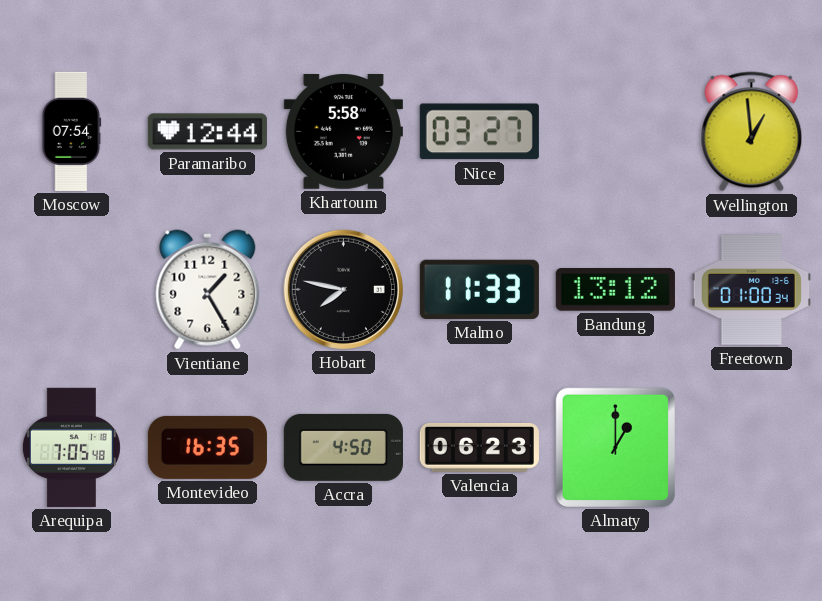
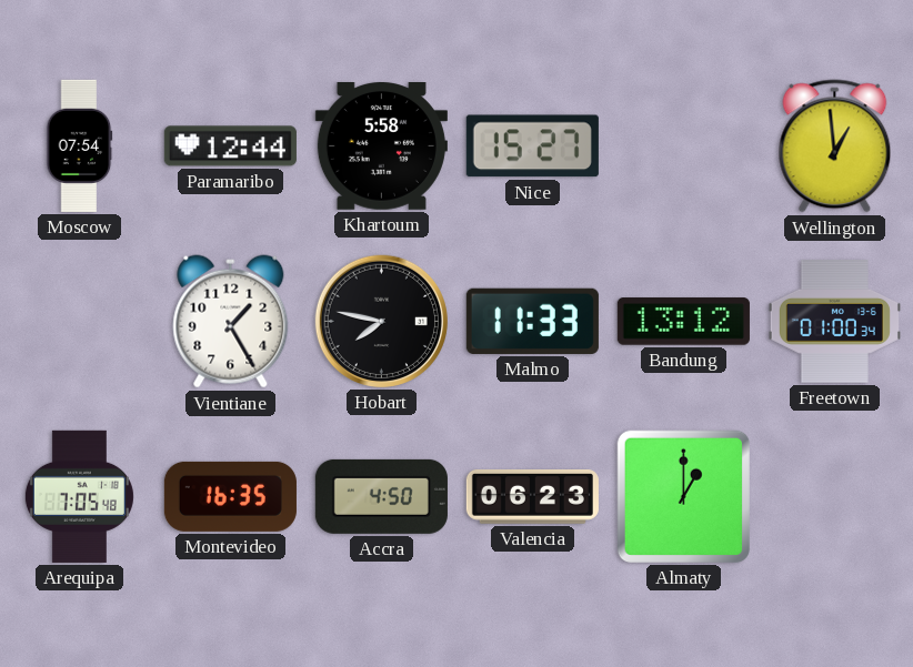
Nice: 03:27 -> 15:27
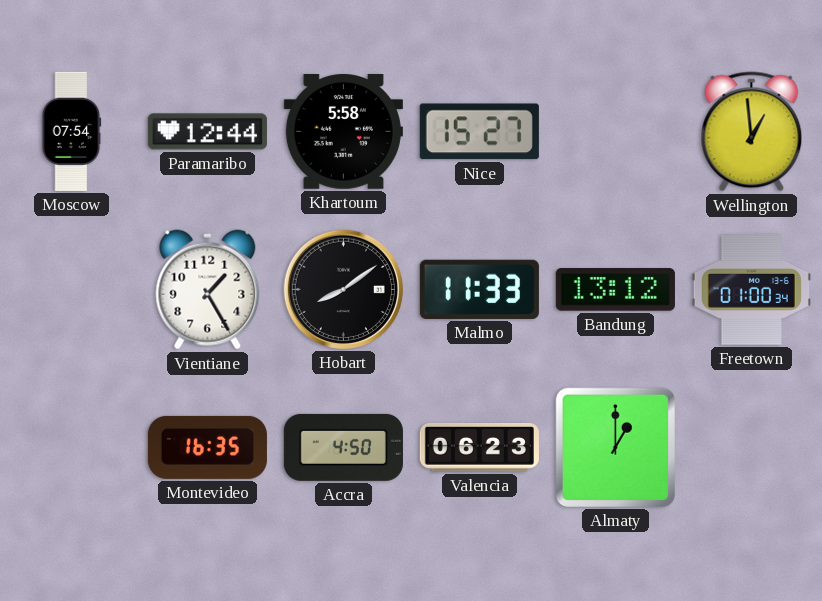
Hobart: 7:47 -> 8:09
Arequipa: 7:05 -> none
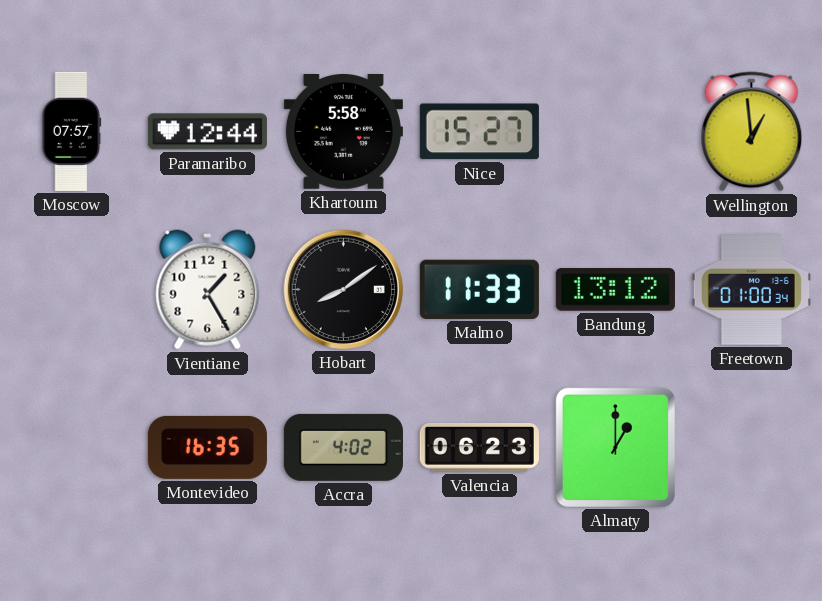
Moscow: 07:54 -> 07:57
Accra: 4:50 -> 4:02
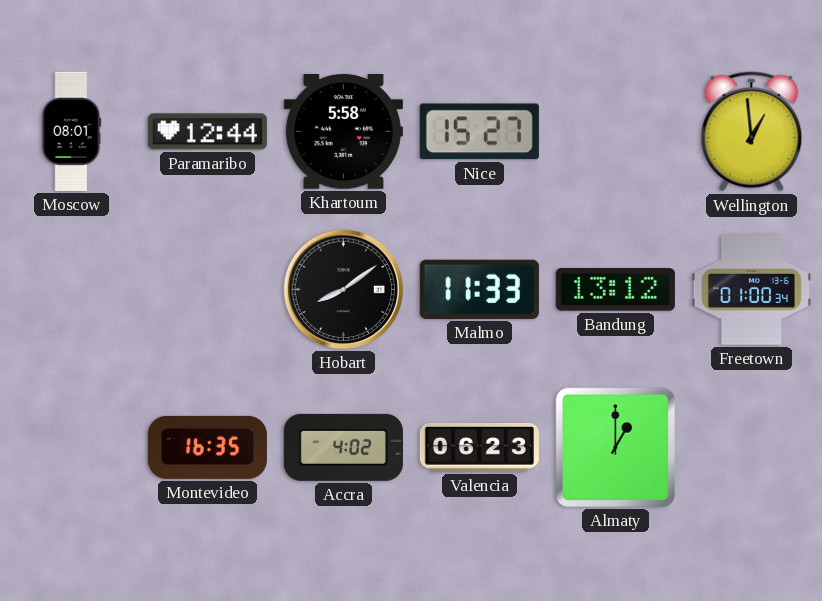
Moscow: 07:57 -> 08:01
Vientiane: 1:25 -> none
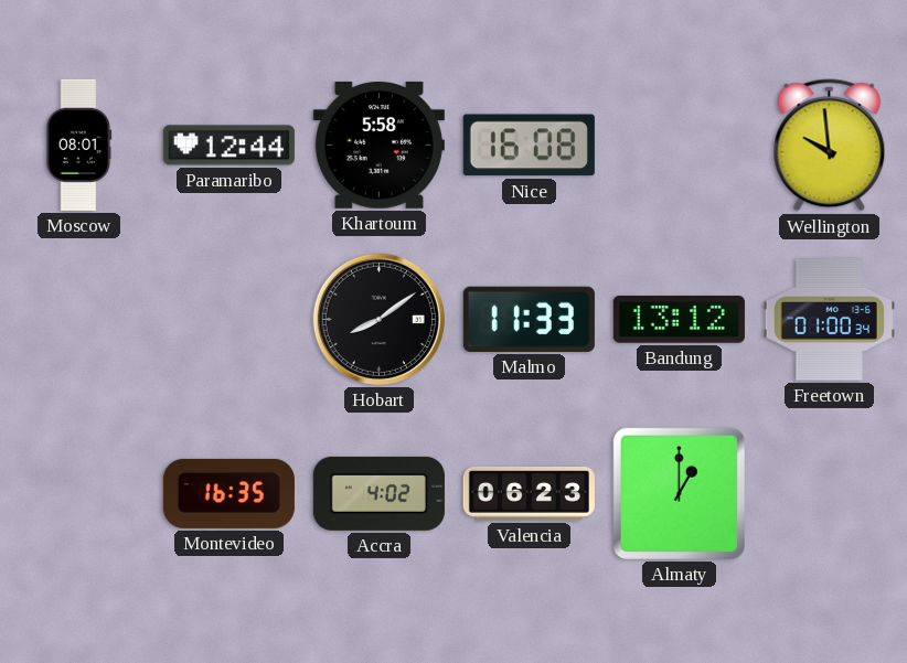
Nice: 15:27 -> 16:08
Wellington: 12:59 -> 9:59
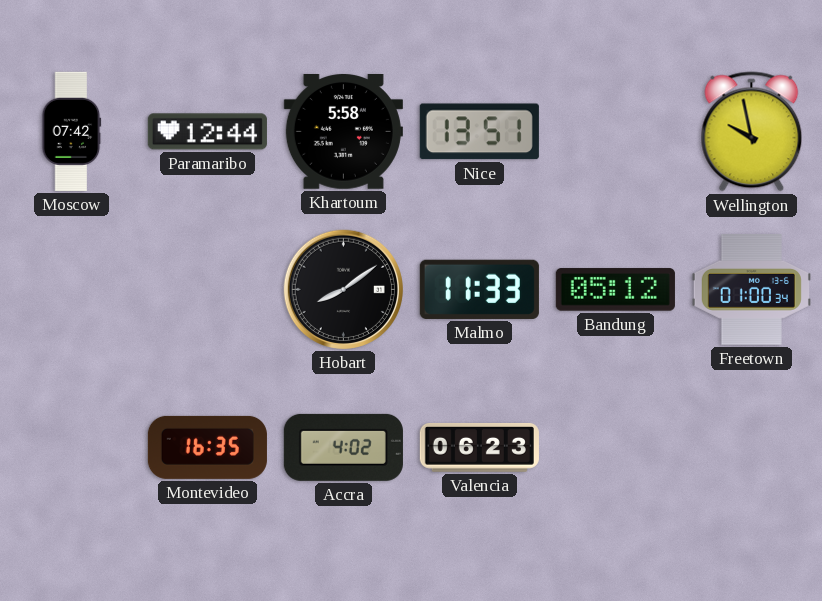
Moscow: 08:01 -> 07:42
Nice: 16:08 -> 13:51
Wellington: 9:59 -> 9:58
Bandung: 13:12 -> 05:12
Almaty: 1:00 -> none
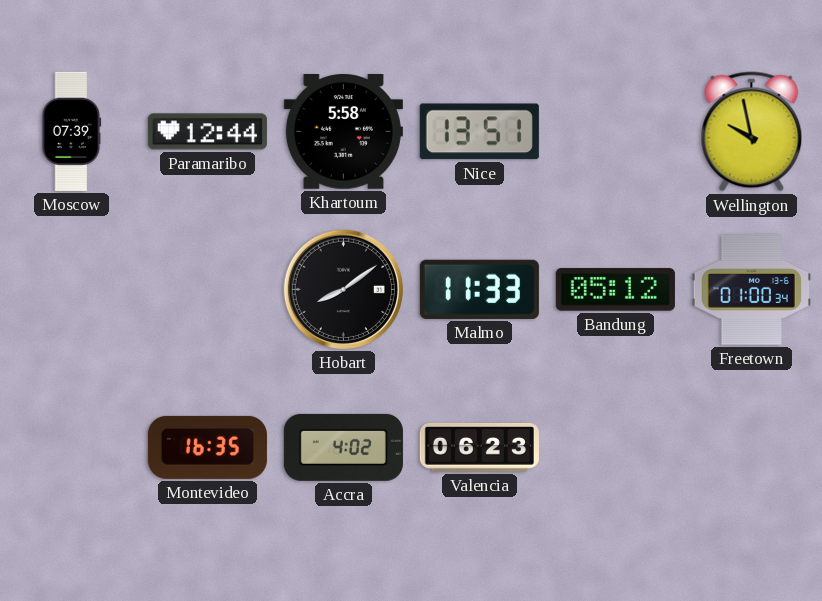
Moscow: 07:42 -> 07:39
